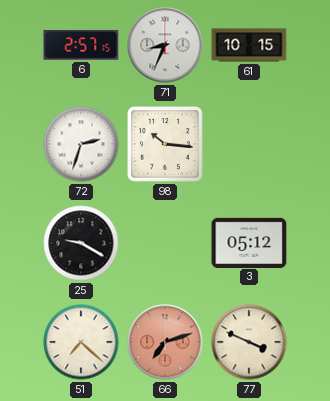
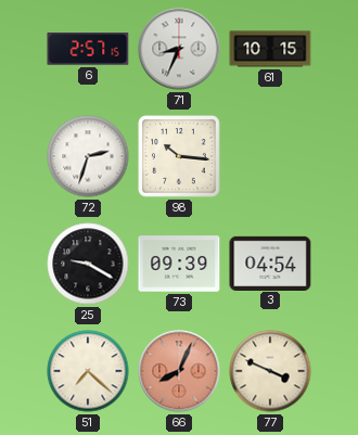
73: none -> 09:39
3: 05:12 -> 04:54
66: 7:12 -> 8:04
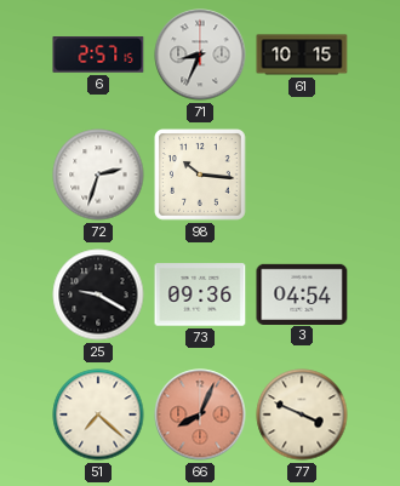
73: 09:39 -> 09:36
